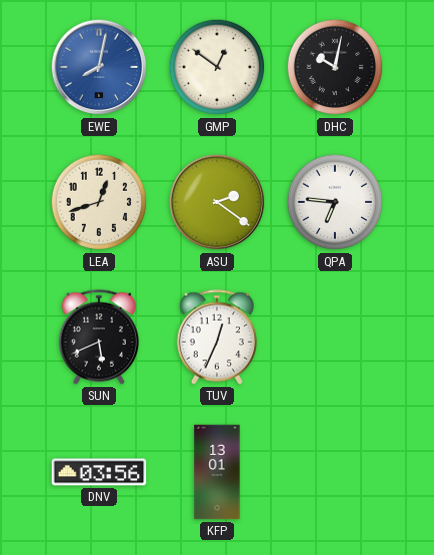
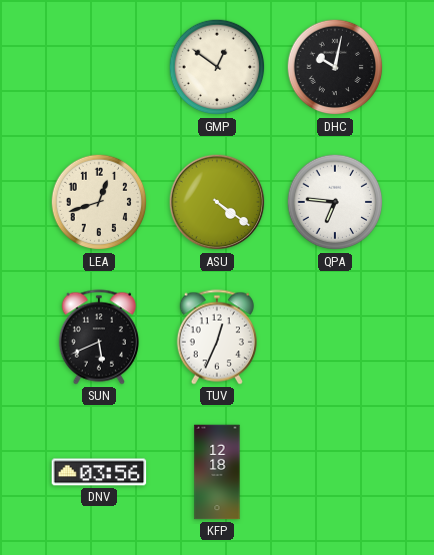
EWE: 8:02 -> none
ASU: 2:21 -> 4:21
KFP: 13:01 -> 12:18
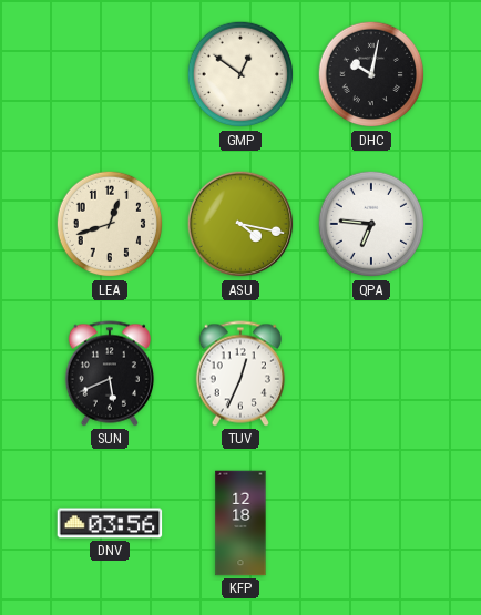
ASU: 4:21 -> 4:17
